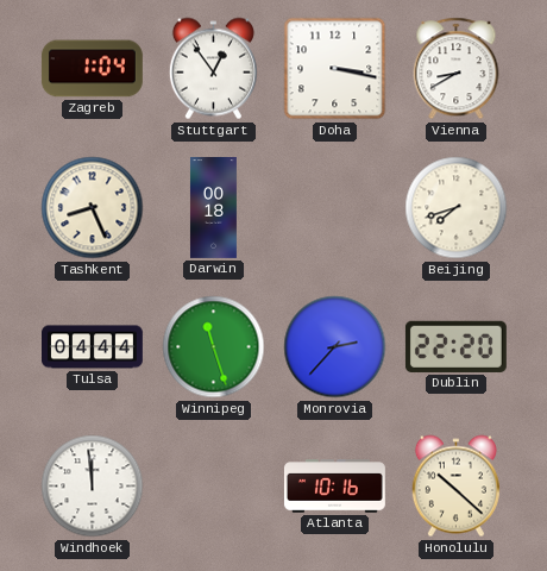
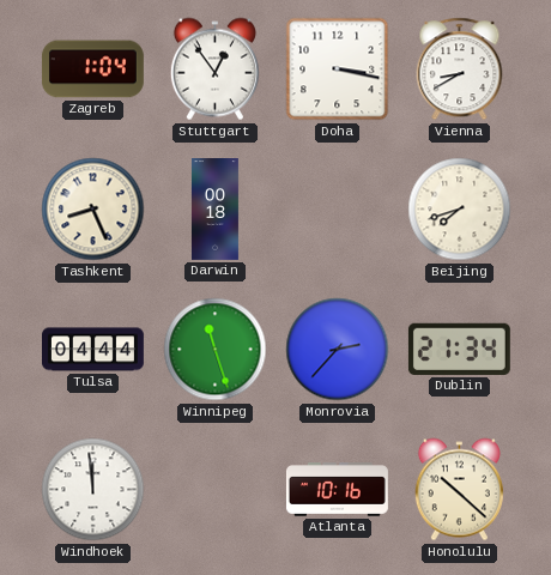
Dublin: 22:20 -> 21:34
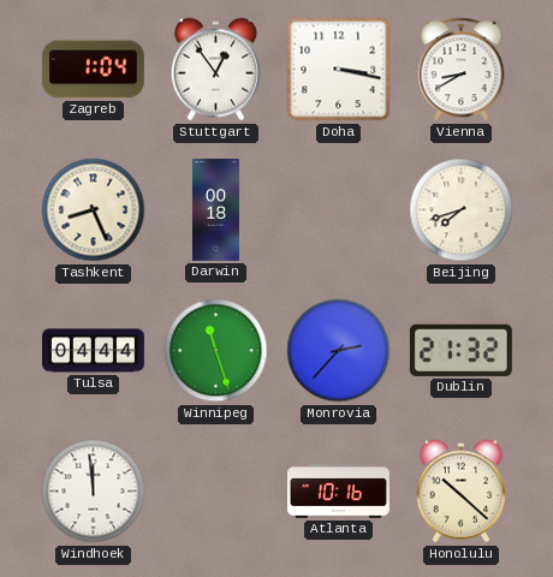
Dublin: 21:34 -> 21:32
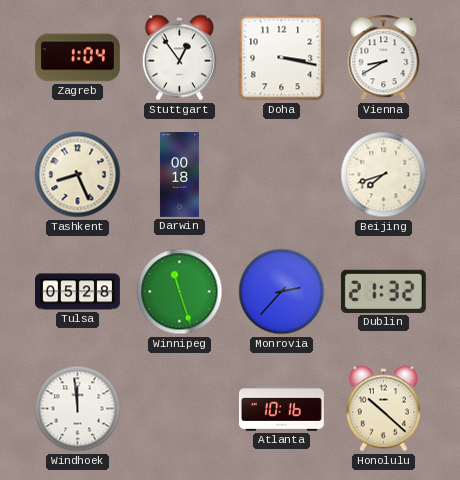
Tulsa: 04:44 -> 05:28
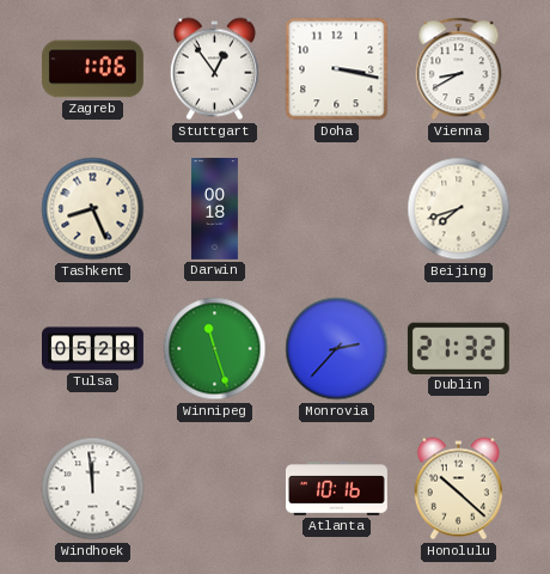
Zagreb: 1:04 -> 1:06
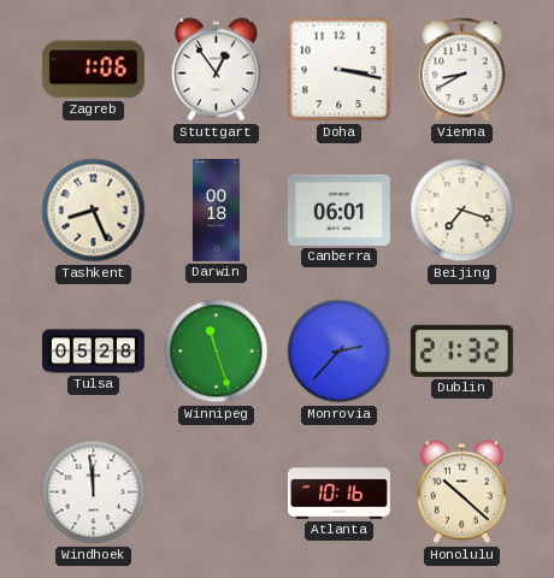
Canberra: none -> 06:01
Beijing: 7:42 -> 7:18
